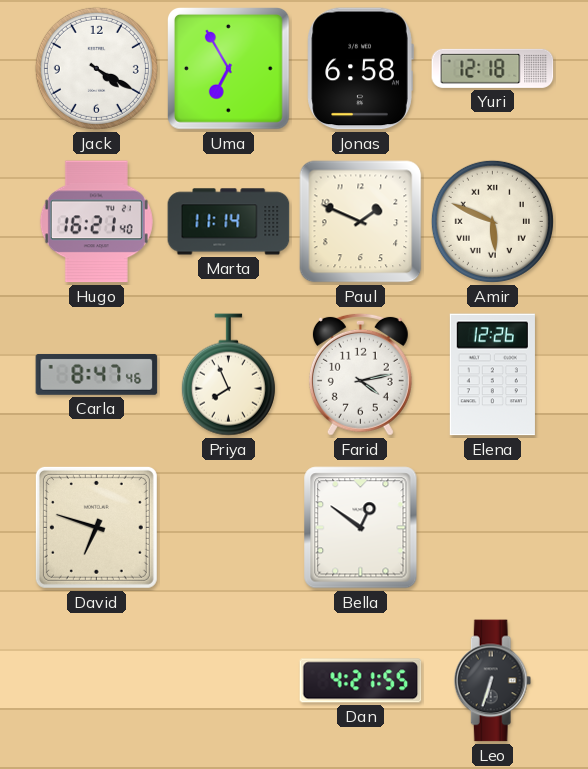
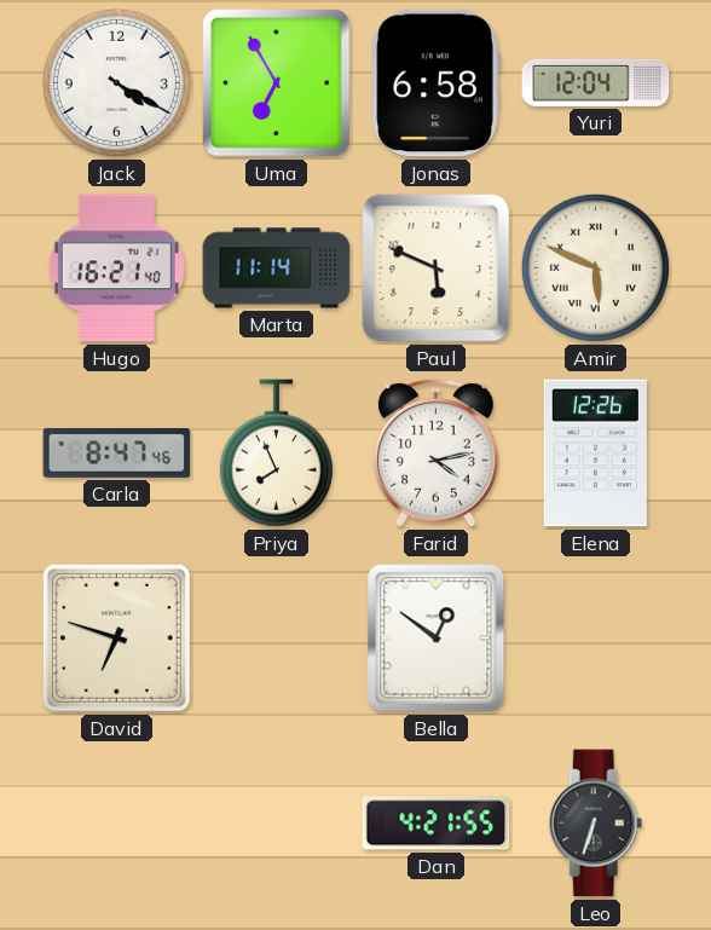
Yuri: 12:18 -> 12:04
Paul: 1:49 -> 5:49
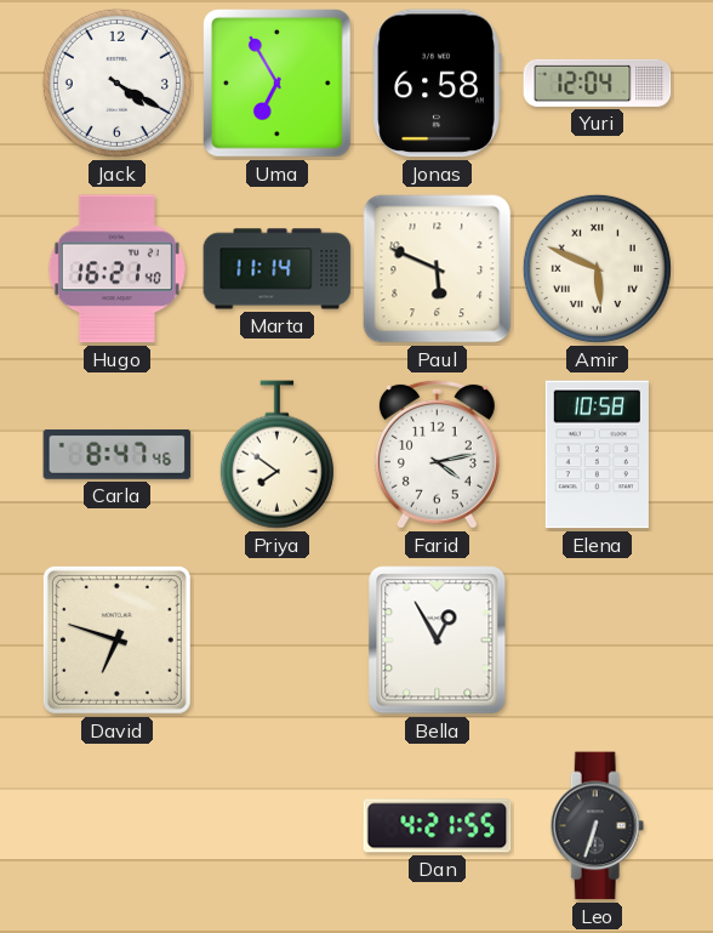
Priya: 7:56 -> 7:51
Elena: 12:26 -> 10:58
Bella: 12:51 -> 12:55
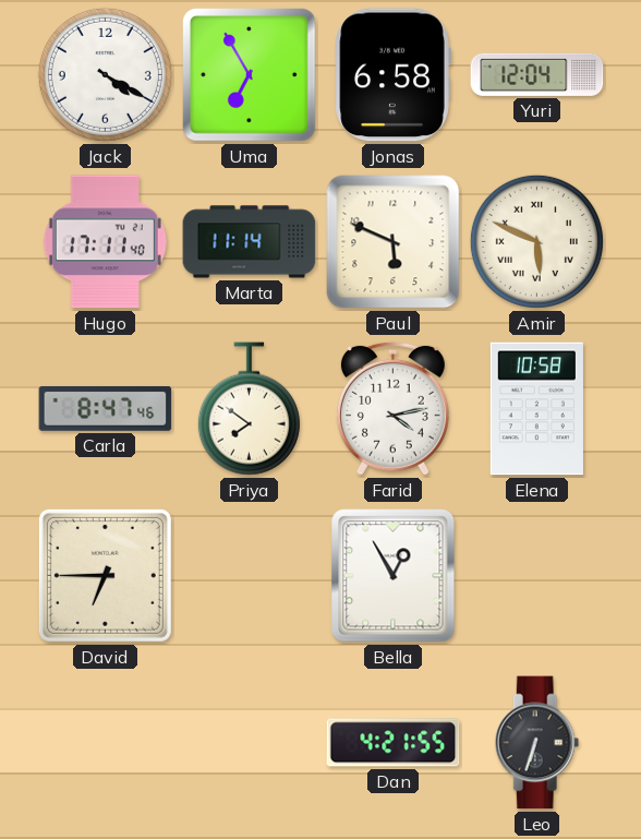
Hugo: 16:21 -> 17:11
David: 6:48 -> 6:45
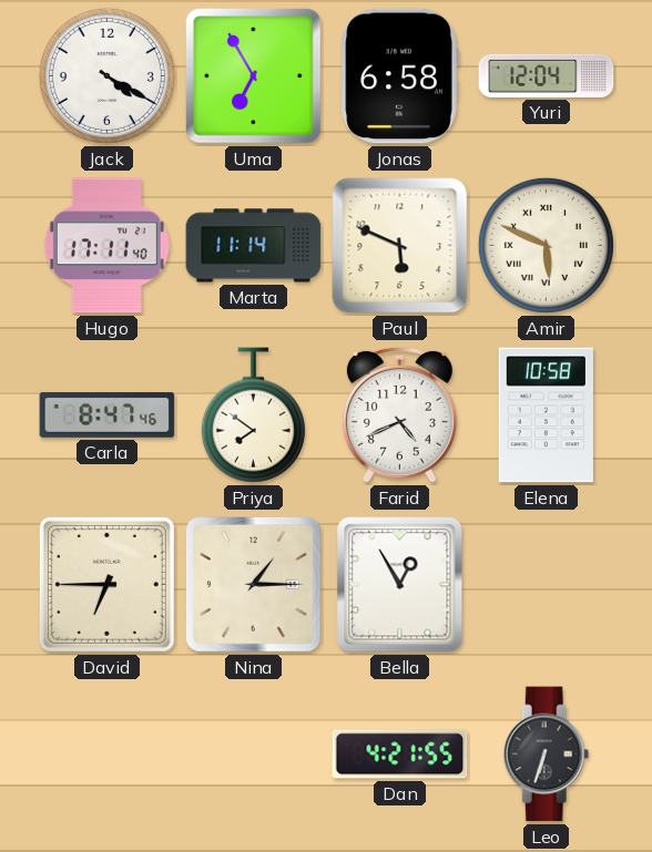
Farid: 4:13 -> 4:41
Nina: none -> 1:15
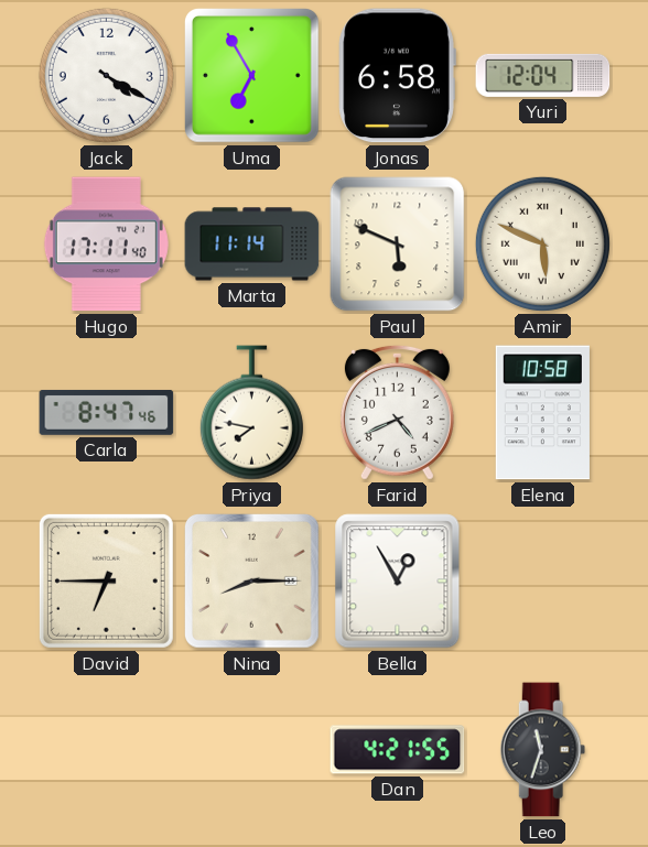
Priya: 7:51 -> 7:47
Nina: 1:15 -> 8:15
Leo: 6:33 -> 11:33
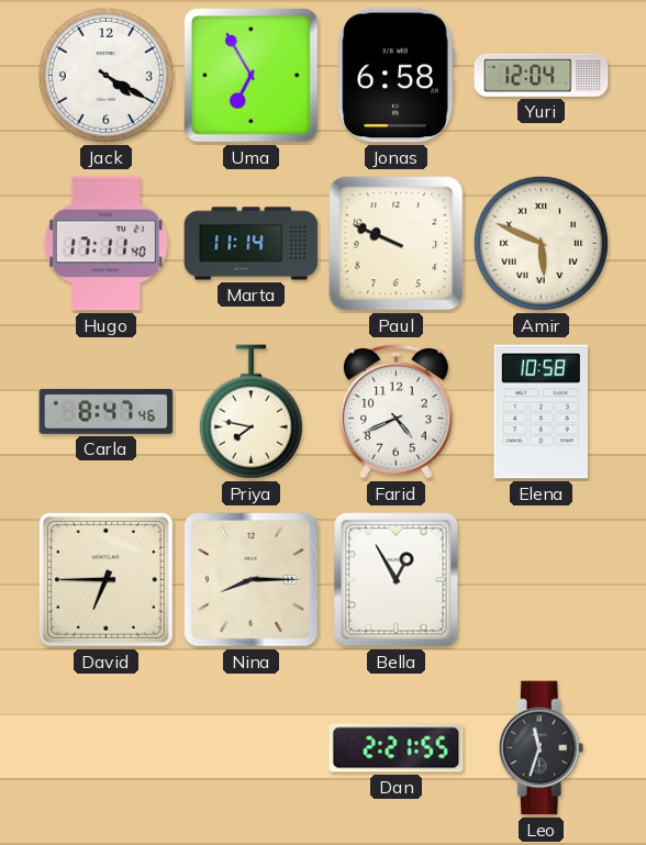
Paul: 5:49 -> 9:49
Dan: 4:21 -> 2:21
